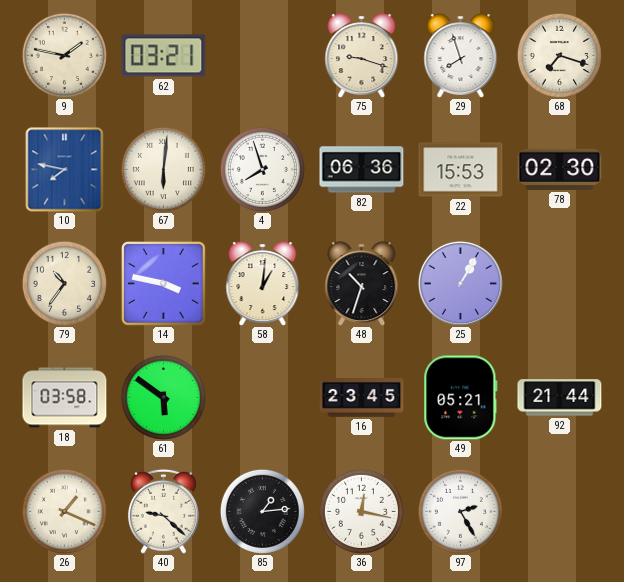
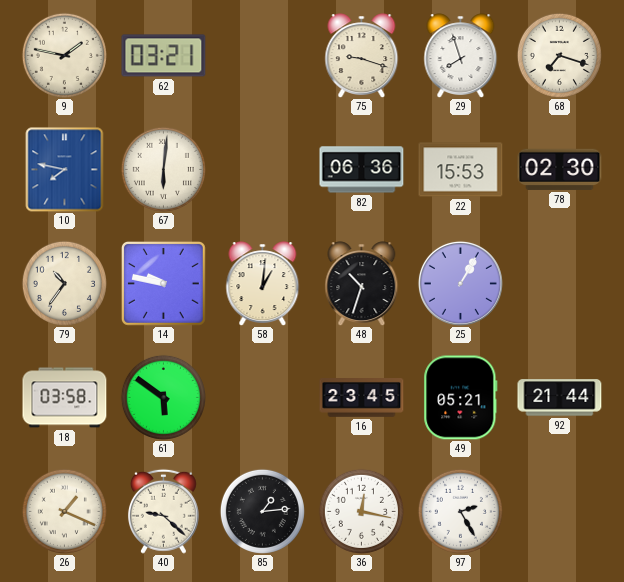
4: 7:57 -> none
14: 3:47 -> 9:47
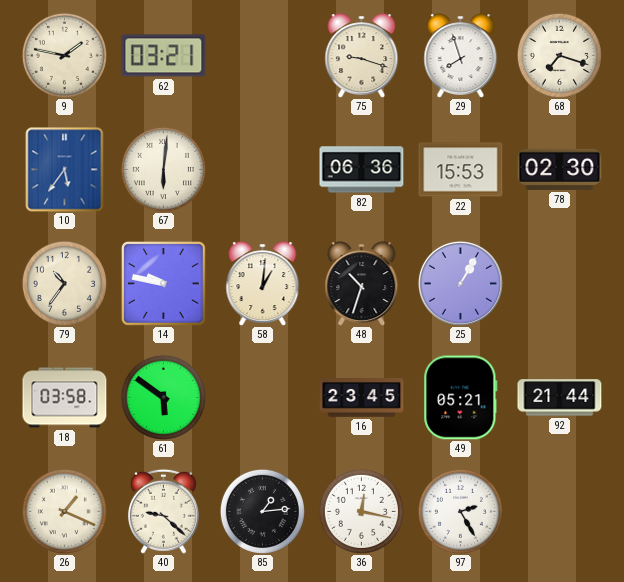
10: 7:47 -> 5:36
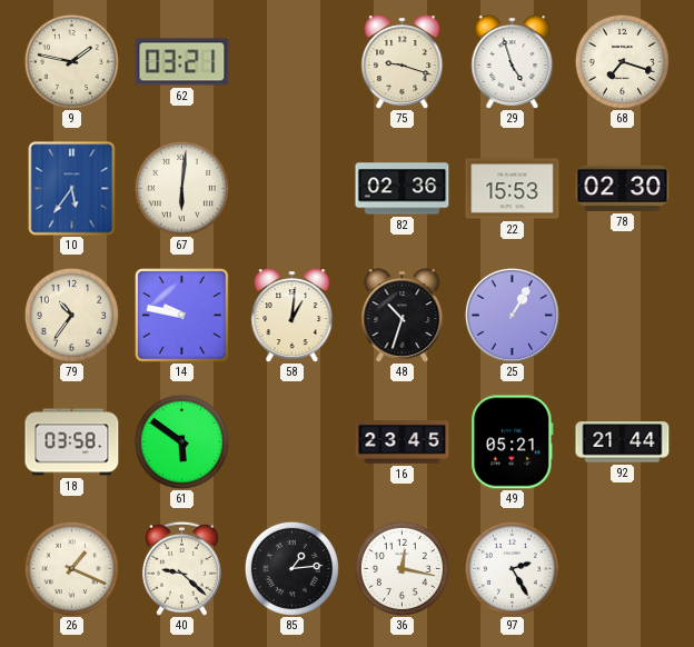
29: 7:57 -> 4:57
82: 06:36 -> 02:36
